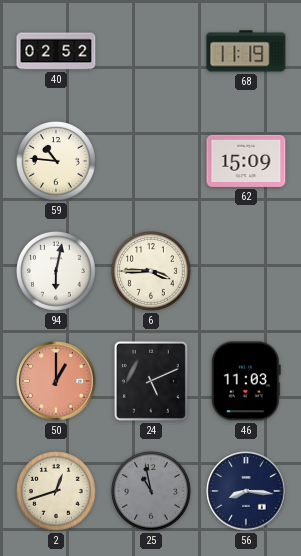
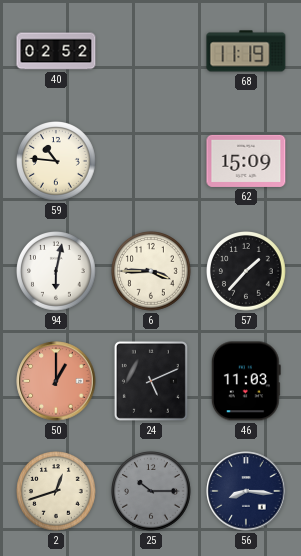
57: none -> 1:37
25: 10:58 -> 10:15
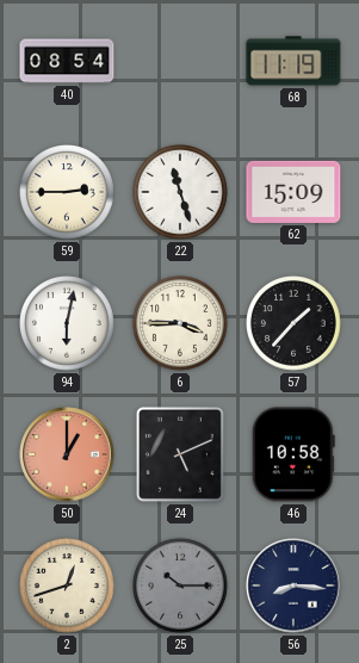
40: 02:52 -> 08:54
59: 10:46 -> 2:45
22: none -> 11:27
46: 11:03 -> 10:58
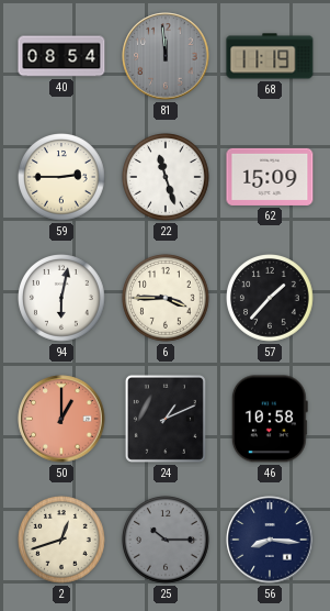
81: none -> 11:59
24: 5:11 -> 1:11
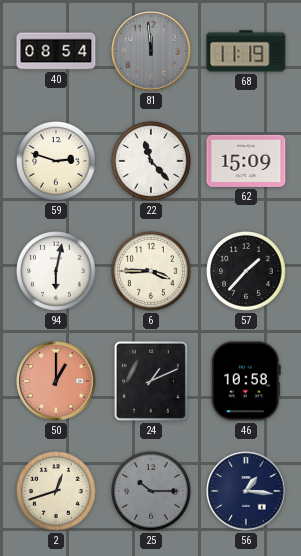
59: 2:45 -> 2:48
22: 11:27 -> 11:23
56: 8:16 -> 1:16
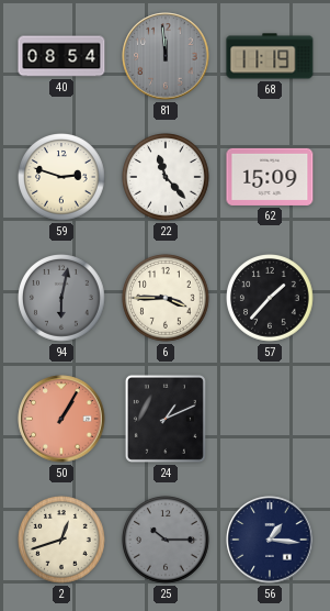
94 dial: white -> grey
50: 1:00 -> 1:05
46: 10:58 -> none
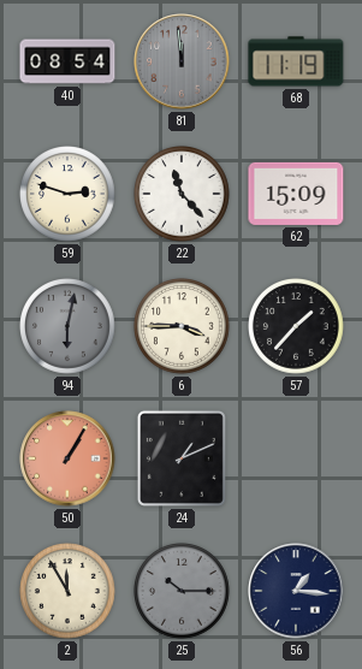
2: 12:42 -> 11:55
